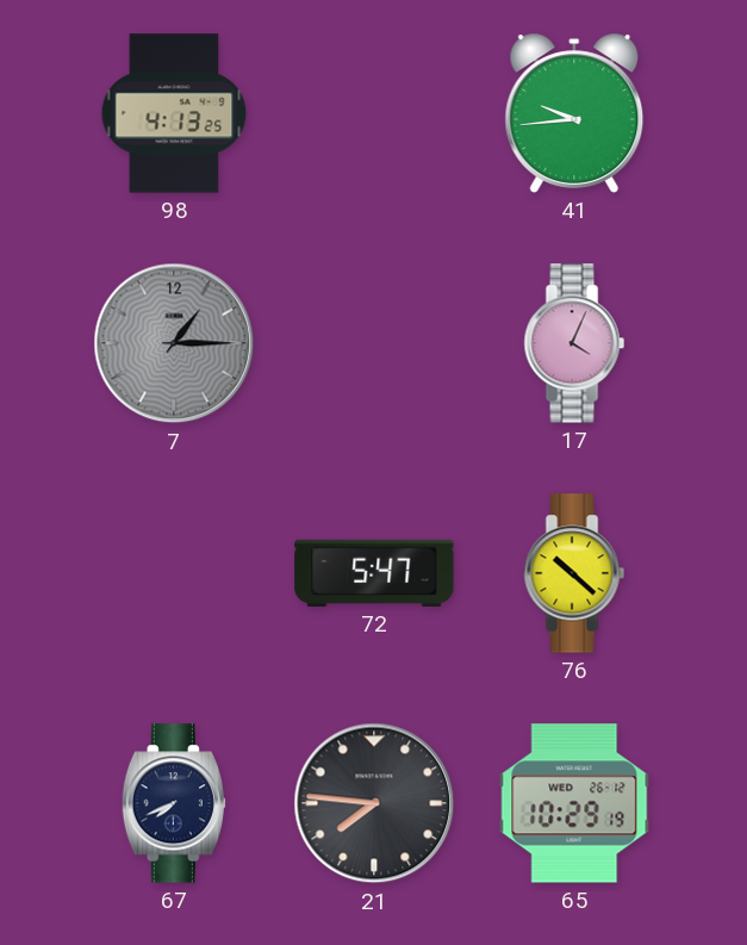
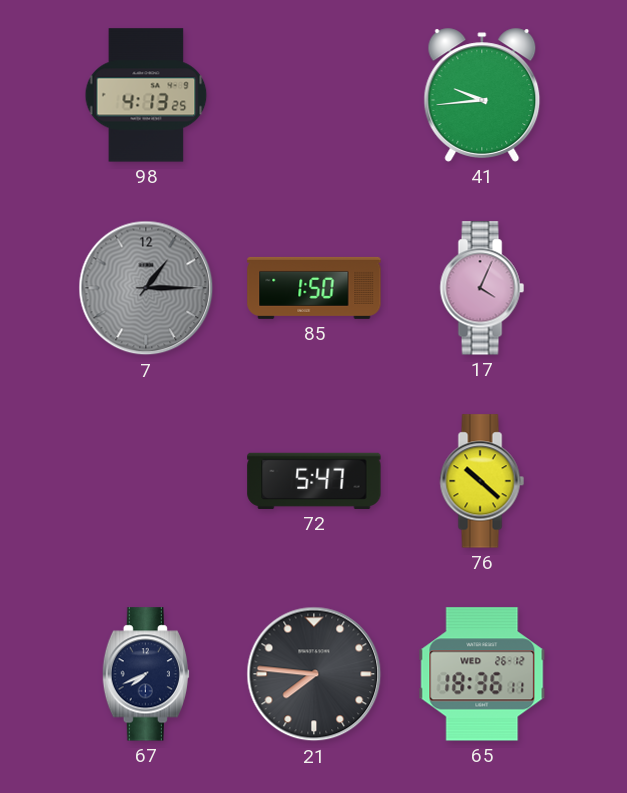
85: none -> 1:50
65: 10:29 -> 18:36
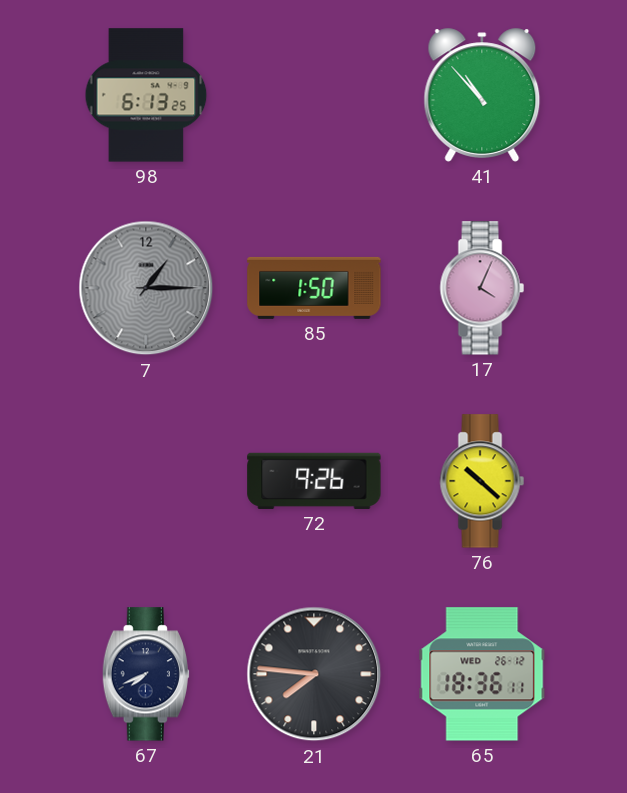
98: 4:13 -> 6:13
41: 9:44 -> 10:53
72: 5:47 -> 9:26
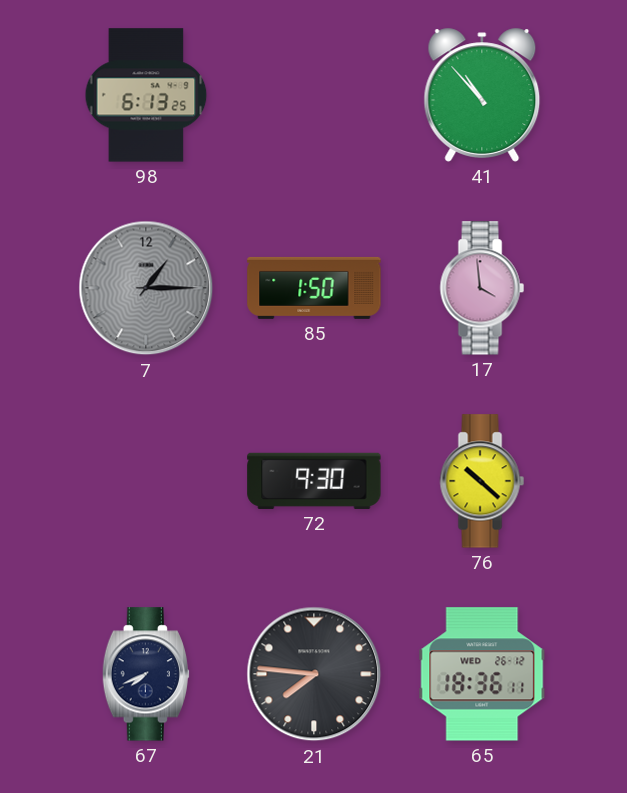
17: 4:04 -> 3:59
72: 9:26 -> 9:30
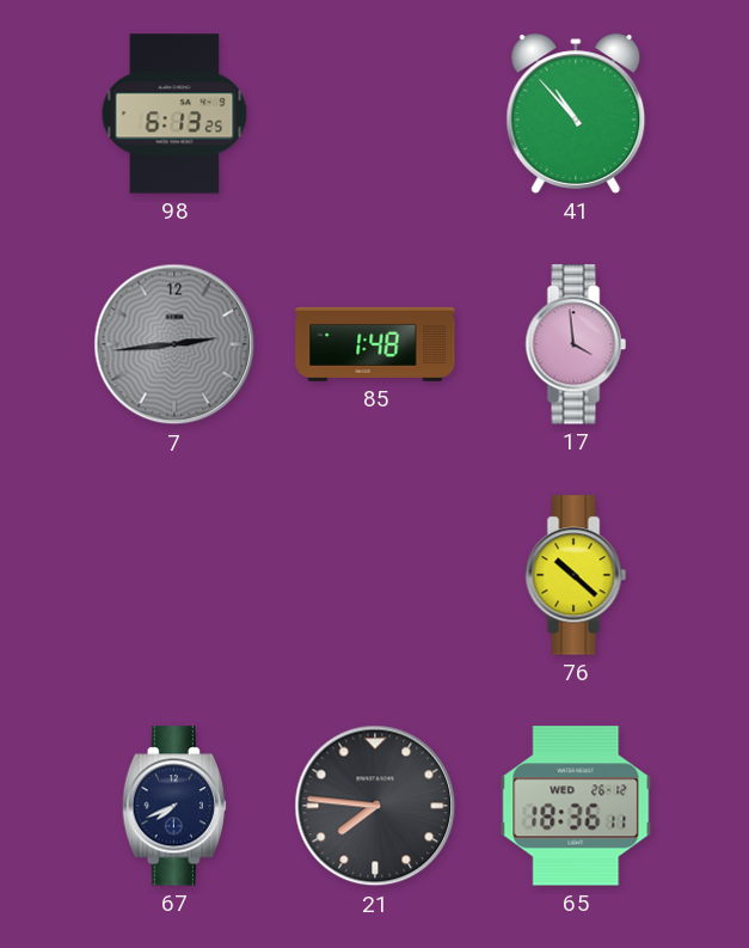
7: 1:15 -> 2:44
85: 1:50 -> 1:48
72: 9:30 -> none
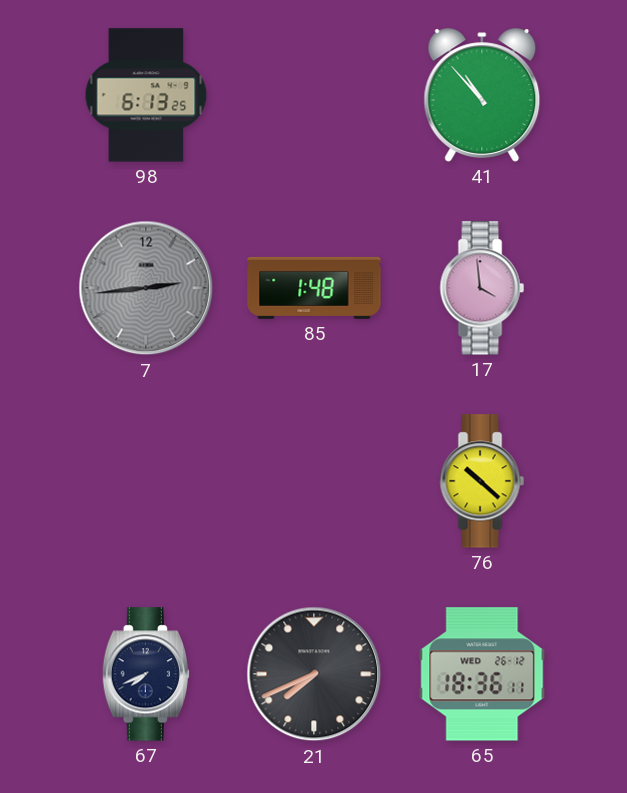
21: 7:46 -> 7:41
